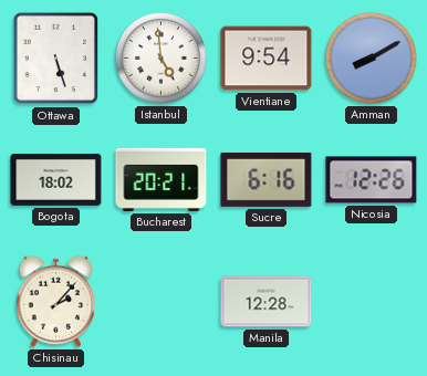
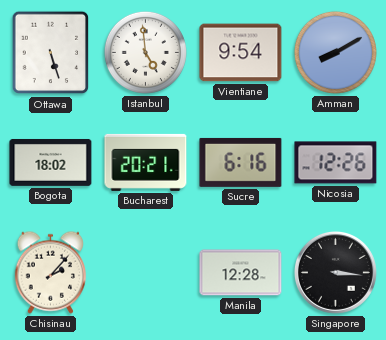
Singapore: none -> 3:16
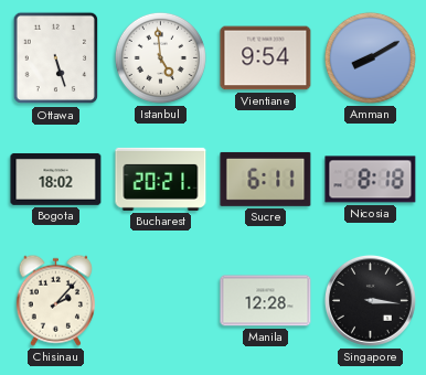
Sucre: 6:16 -> 6:11
Nicosia: 12:26 -> 8:18
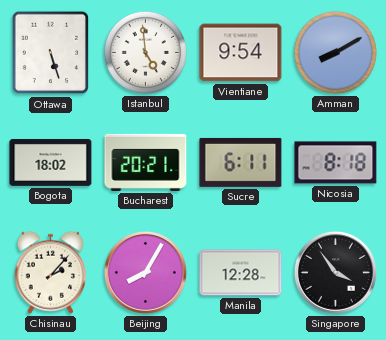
Beijing: none -> 8:05
Singapore: 3:16 -> 3:54
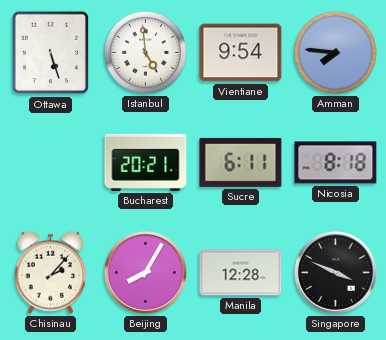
Amman: 8:10 -> 7:46
Bogota: 18:02 -> none
Singapore: 3:54 -> 3:49
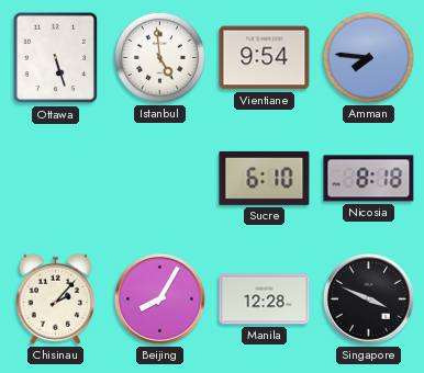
Bucharest: 20:21 -> none
Sucre: 6:11 -> 6:10
